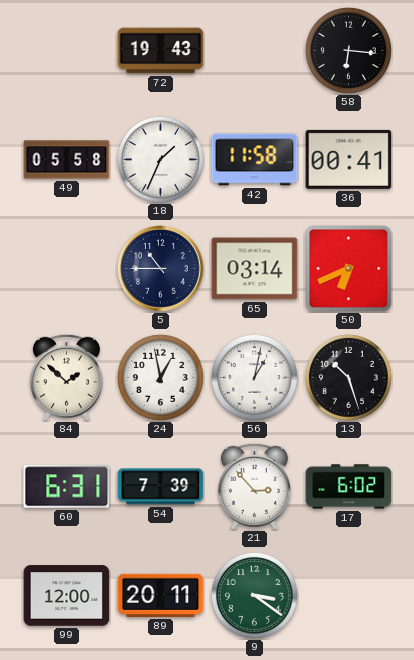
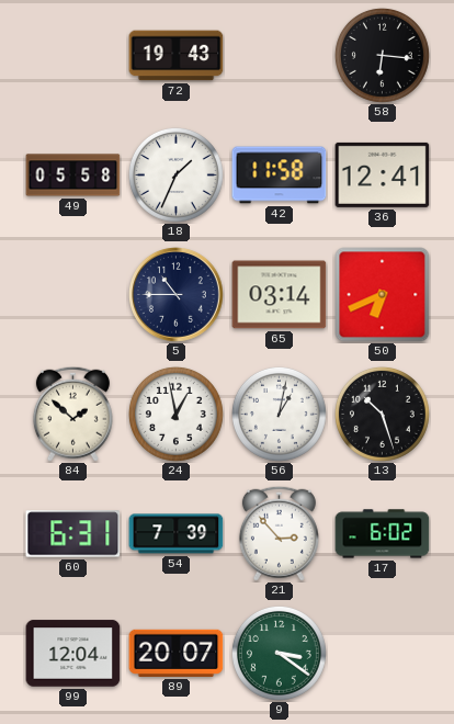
36: 00:41 -> 12:41
99: 12:00 -> 12:04
89: 20:11 -> 20:07
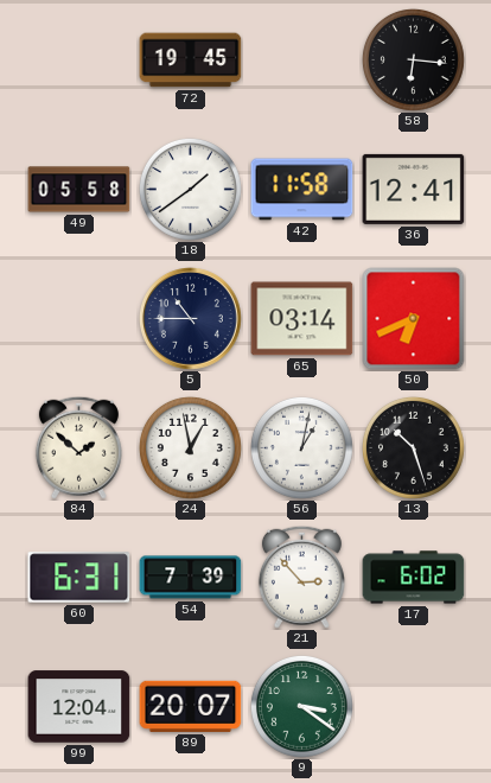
72: 19:43 -> 19:45
18: 1:34 -> 1:39
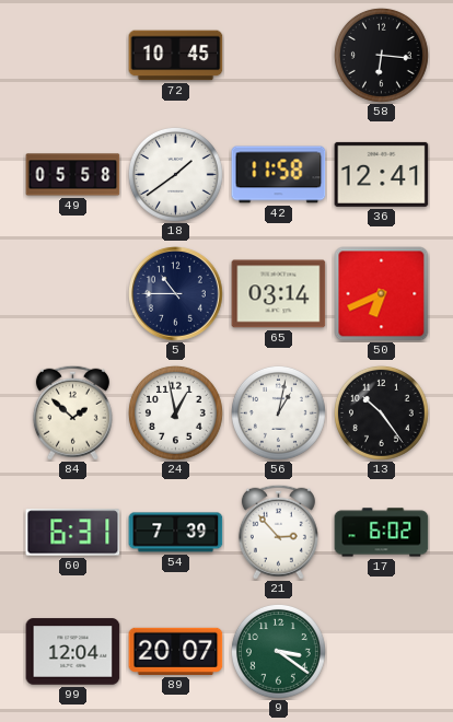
72: 19:45 -> 10:45
13: 10:27 -> 10:24
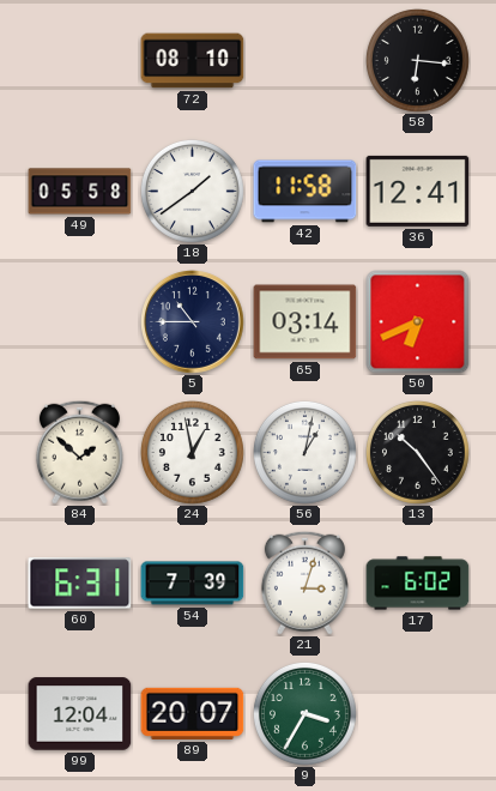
72: 10:45 -> 08:10
21: 2:53 -> 3:03
9: 3:21 -> 3:35
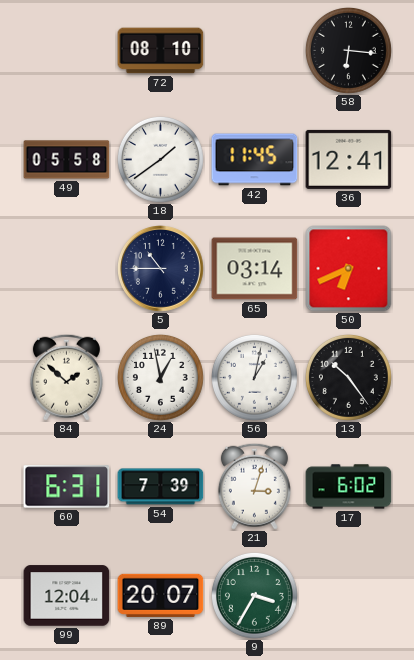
42: 11:58 -> 11:45
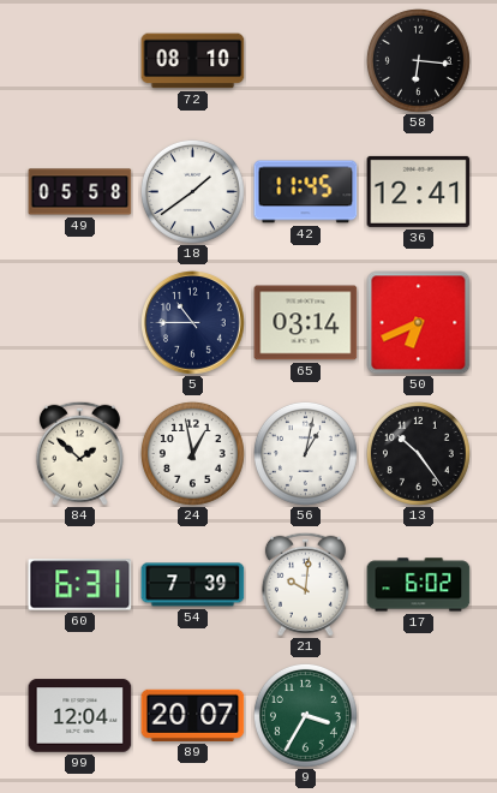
21: 3:03 -> 10:01
